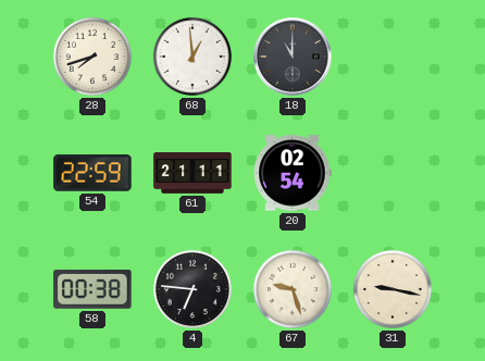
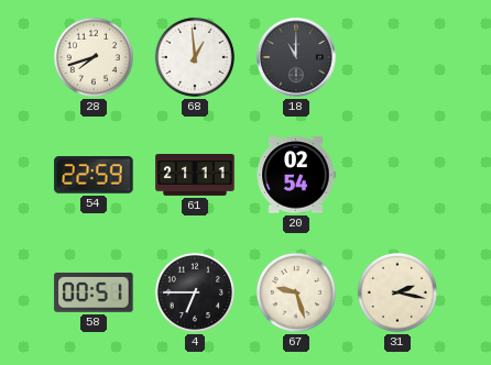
58: 00:38 -> 00:51
4: 6:46 -> 6:45
31: 9:17 -> 2:17
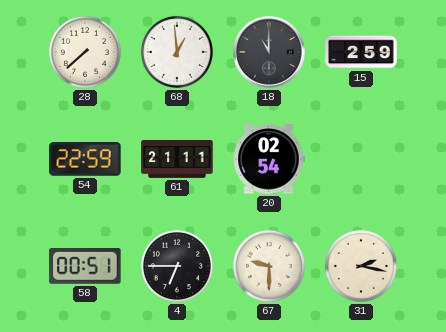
28: 7:42 -> 7:38
15: none -> 2:59
67: 9:27 -> 9:30
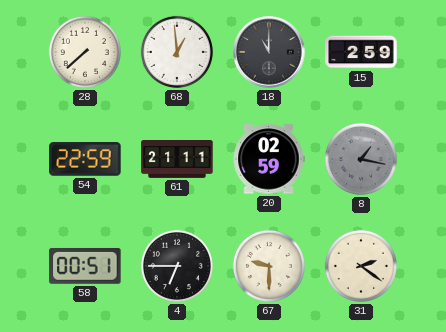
20: 02:54 -> 02:59
8: none -> 1:17
31: 2:17 -> 2:21
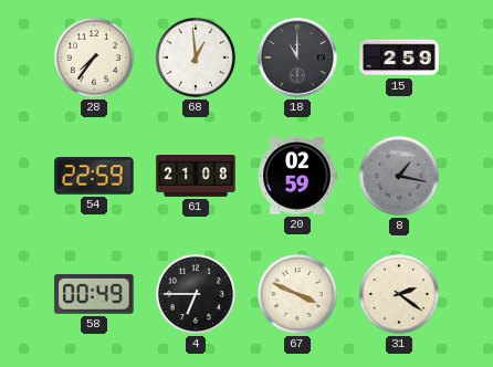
28: 7:38 -> 7:36
61: 21:11 -> 21:08
58: 00:51 -> 00:49
67: 9:30 -> 3:49
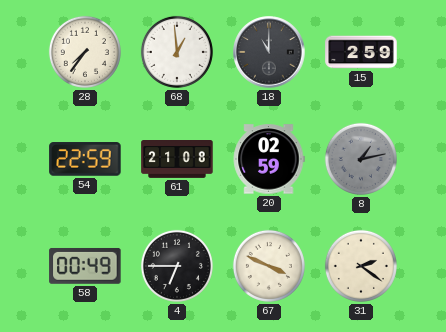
8: 1:17 -> 1:13
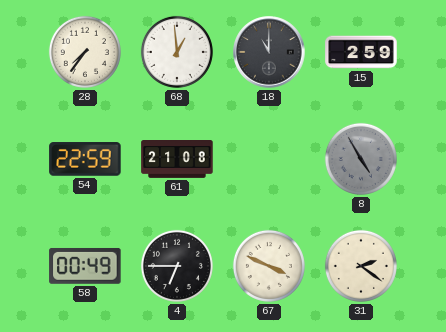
20: 02:59 -> none
8: 1:13 -> 4:55
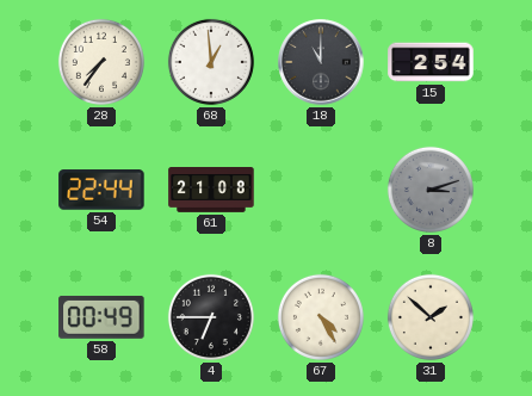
15: 2:59 -> 2:54
54: 22:59 -> 22:44
8: 4:55 -> 3:12
67: 3:49 -> 4:25
31: 2:21 -> 1:52
